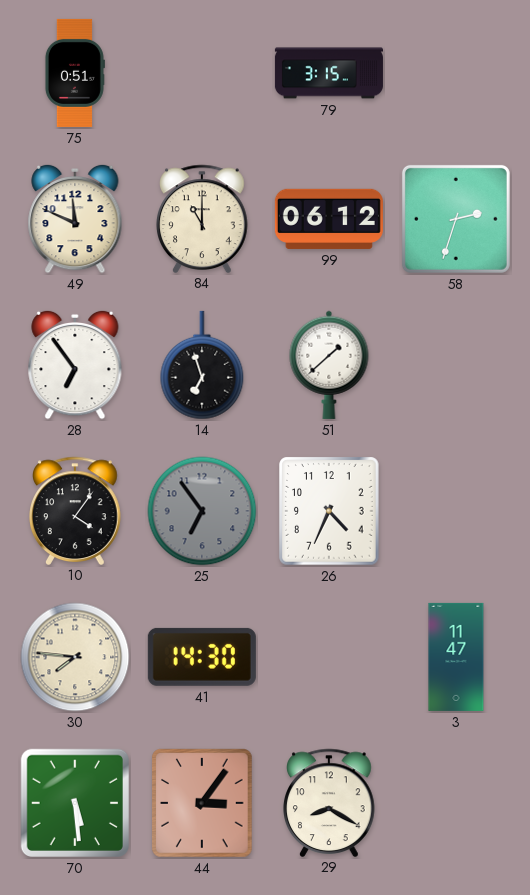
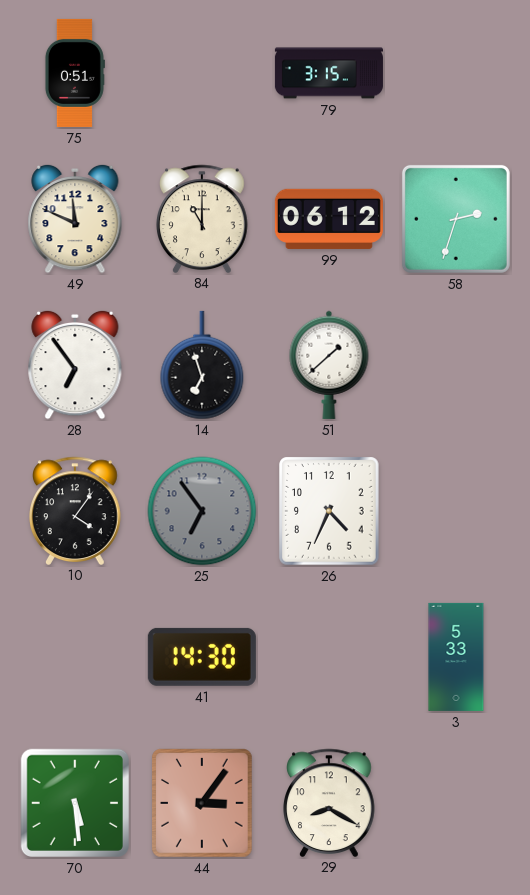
30: 7:46 -> none
3: 11:47 -> 5:33
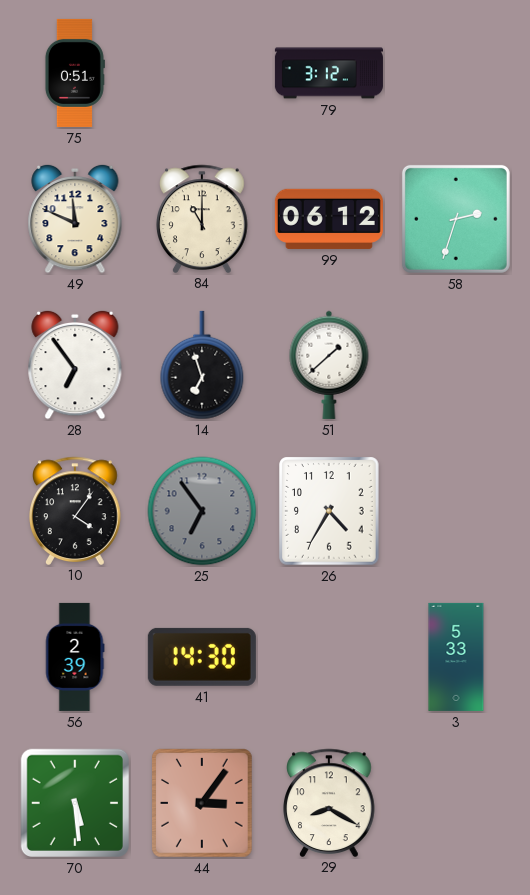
79: 3:15 -> 3:12
26: 4:34 -> 4:35
56: none -> 2:39
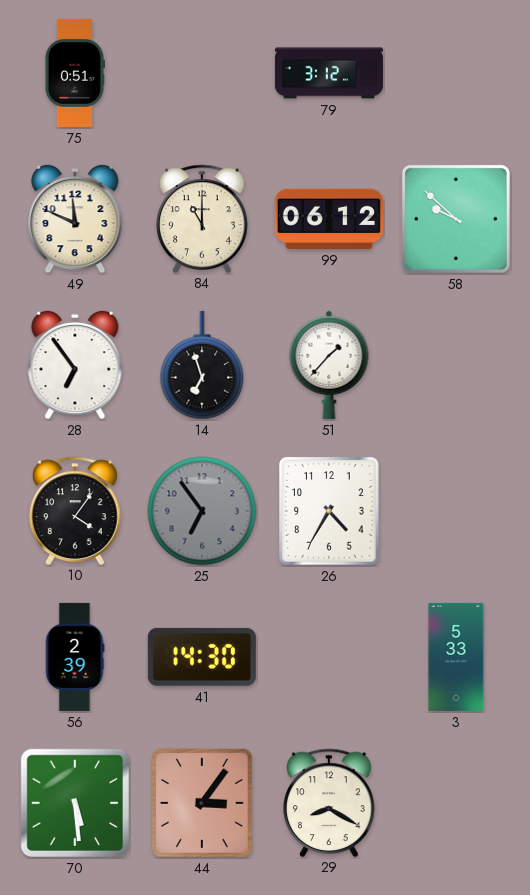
58: 2:33 -> 9:52
51: 1:38 -> 1:37
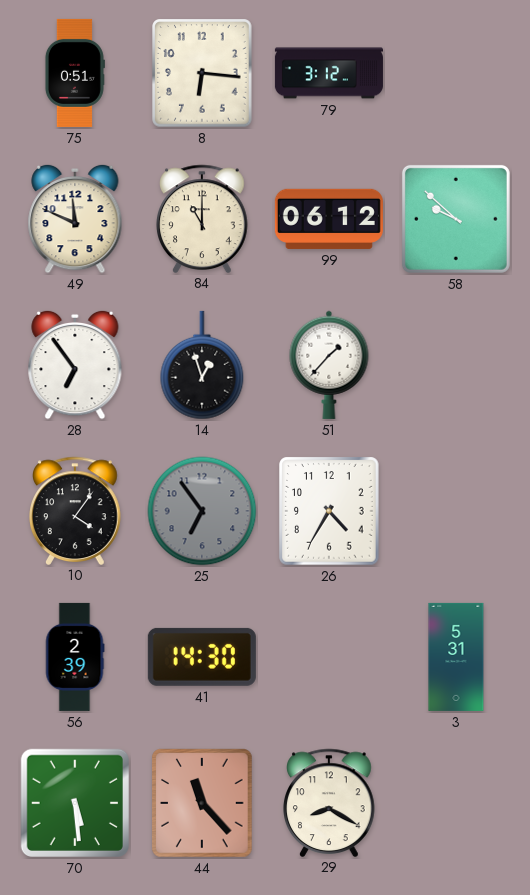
8: none -> 6:16
14: 6:57 -> 12:57
3: 5:33 -> 5:31
44: 3:06 -> 11:23
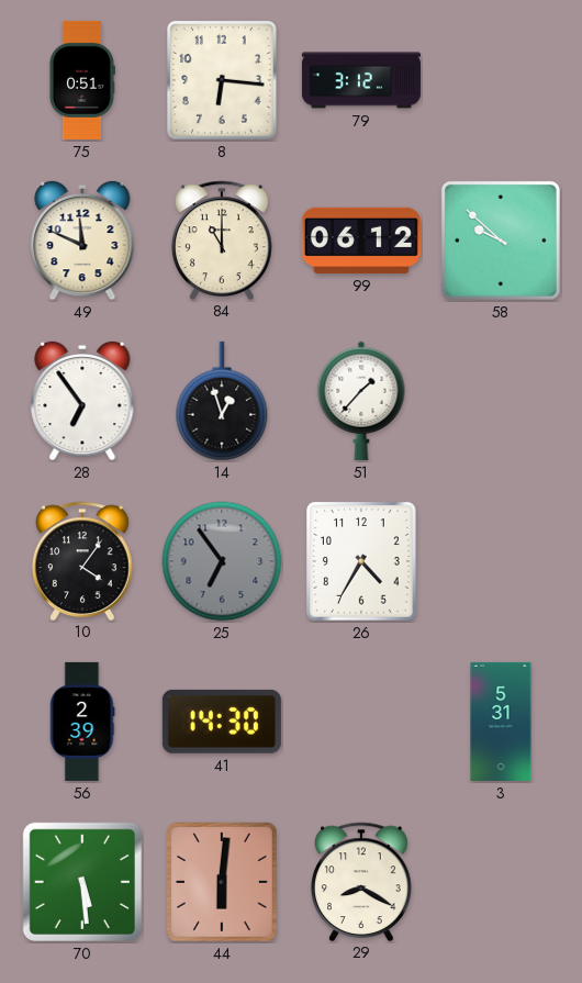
44: 11:23 -> 6:01
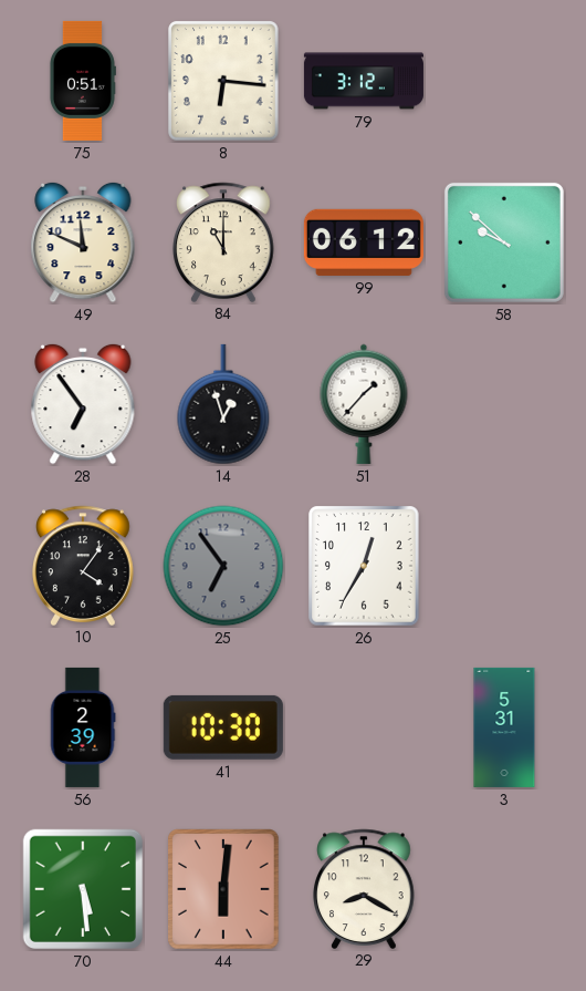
26: 4:35 -> 12:35
41: 14:30 -> 10:30
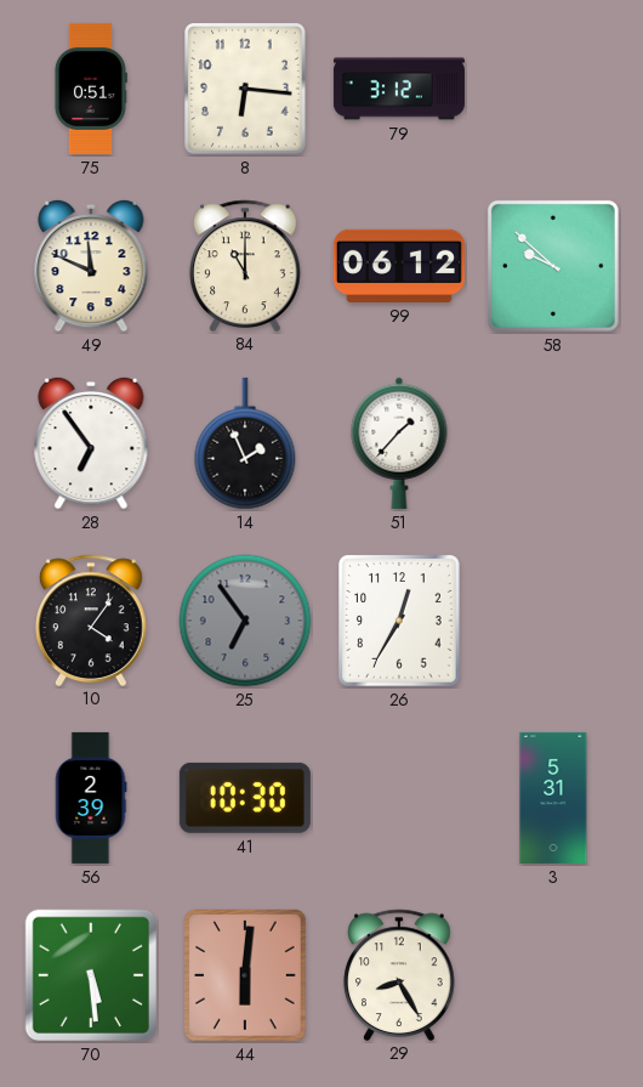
14: 12:57 -> 1:56
29: 8:20 -> 8:25
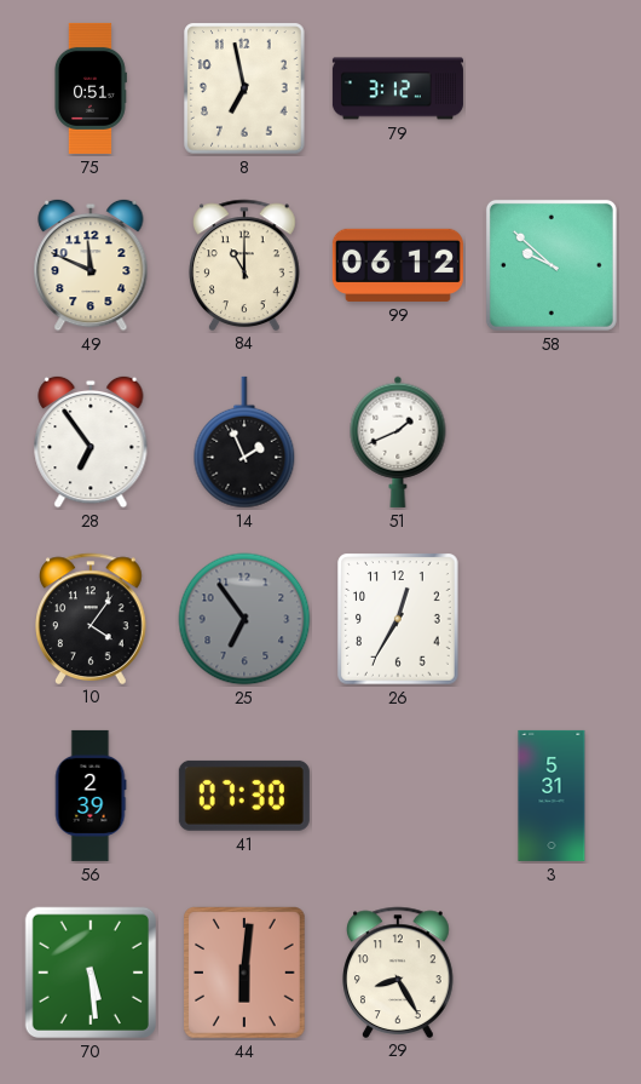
8: 6:16 -> 6:58
51: 1:37 -> 1:41
41: 10:30 -> 07:30
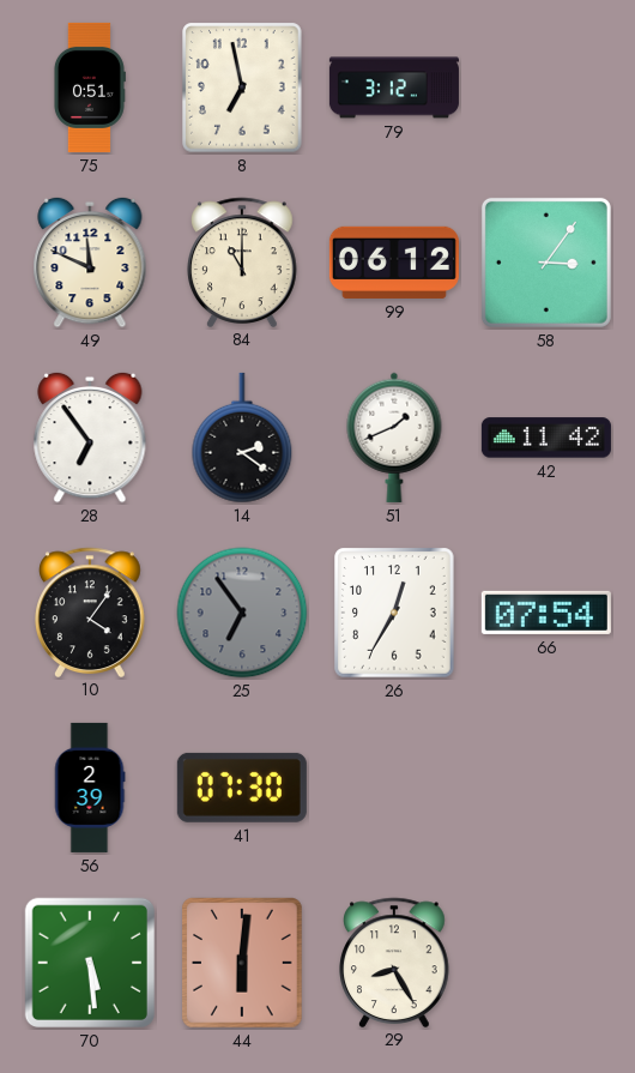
58: 9:52 -> 3:06
14: 1:56 -> 2:21
42: none -> 11:42
66: none -> 07:54
3: 5:31 -> none
